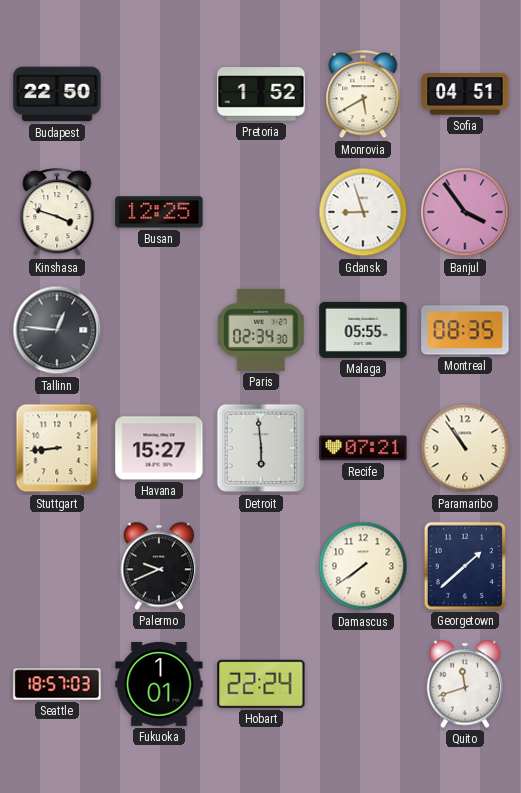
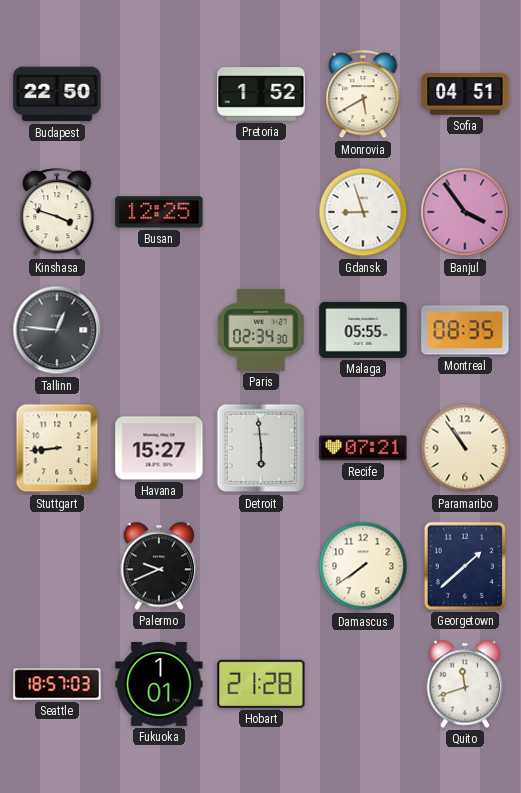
Hobart: 22:24 -> 21:28
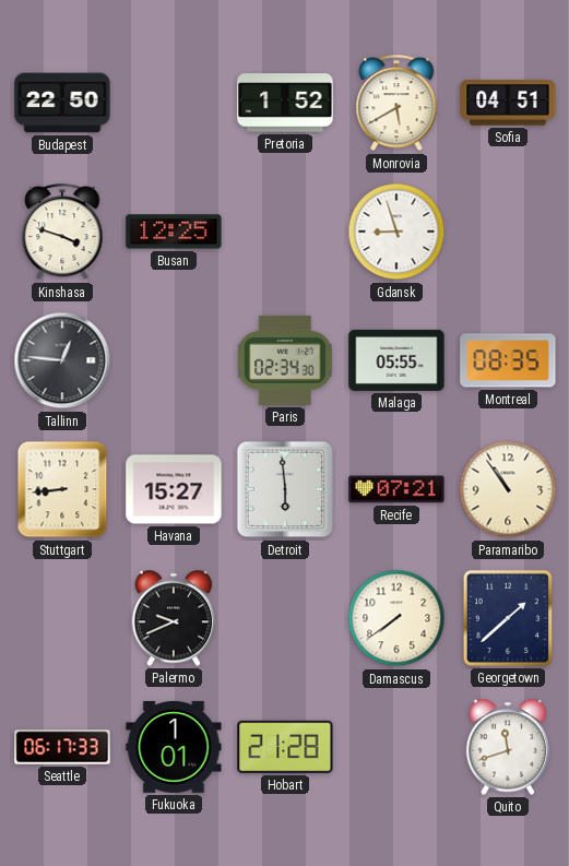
Banjul: 3:54 -> none
Seattle: 18:57 -> 06:17
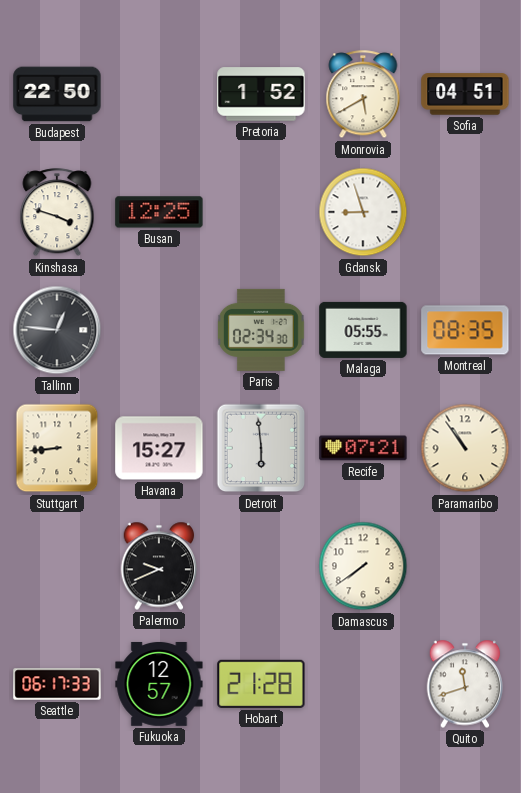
Georgetown: 1:38 -> none
Fukuoka: 1:01 -> 12:57
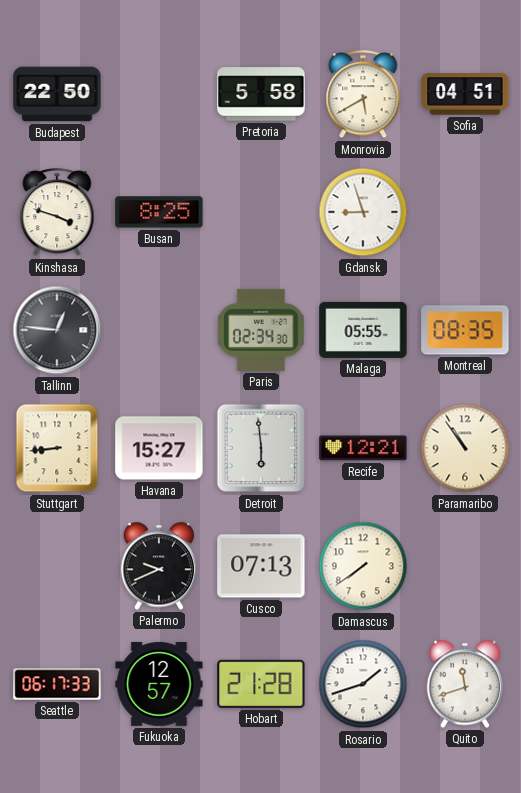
Pretoria: 1:52 -> 5:58
Busan: 12:25 -> 8:25
Recife: 07:21 -> 12:21
Cusco: none -> 07:13
Rosario: none -> 1:42
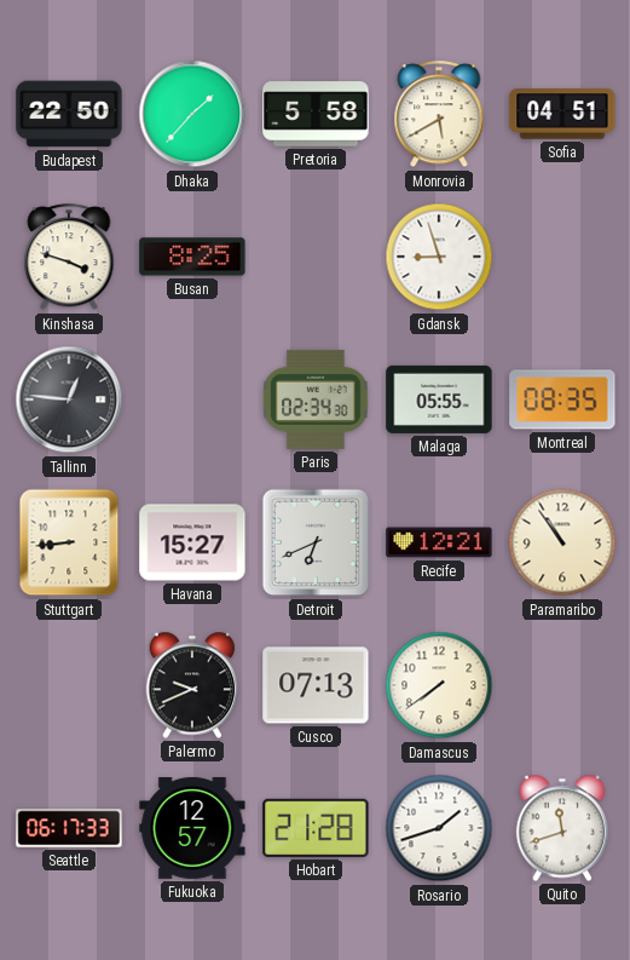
Dhaka: none -> 1:37
Detroit: 5:59 -> 6:41
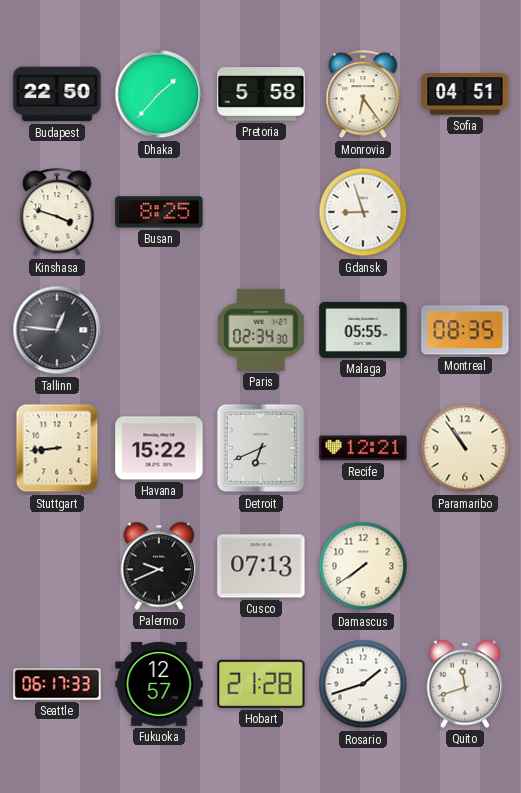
Monrovia: 5:40 -> 6:24
Havana: 15:27 -> 15:22
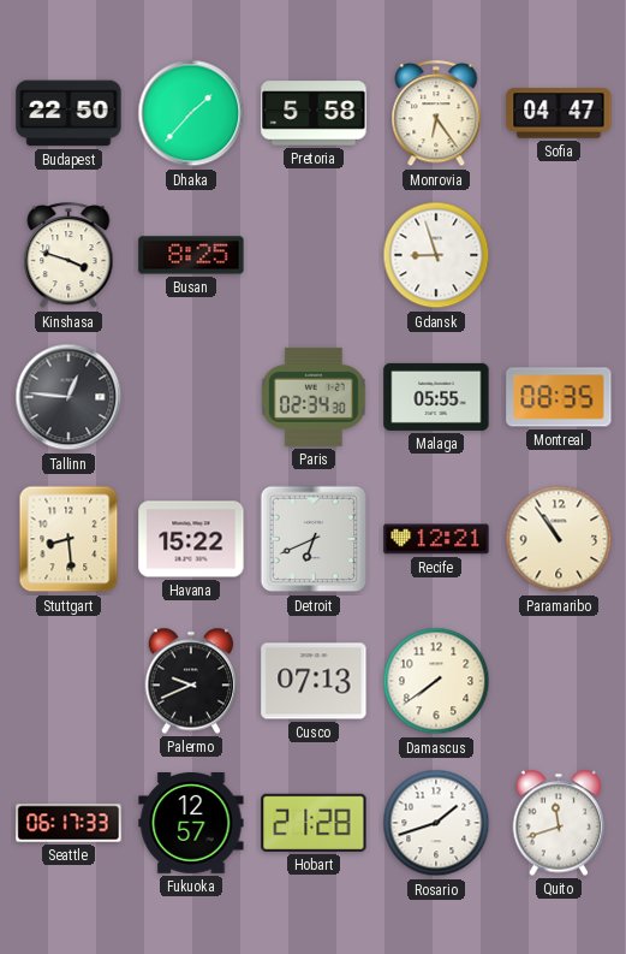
Sofia: 04:51 -> 04:47
Stuttgart: 8:44 -> 8:29
